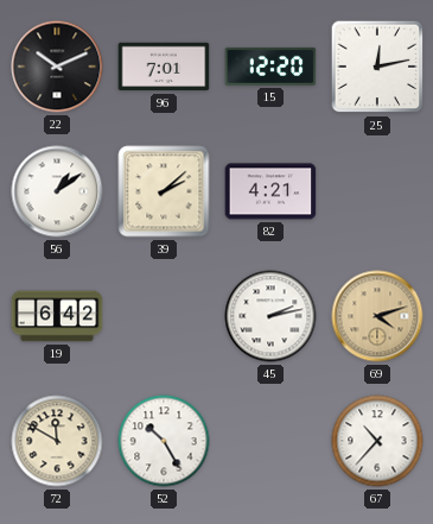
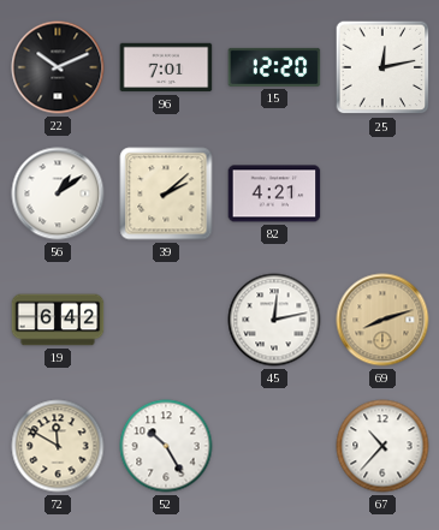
45: 2:13 -> 12:13
69: 4:12 -> 8:12
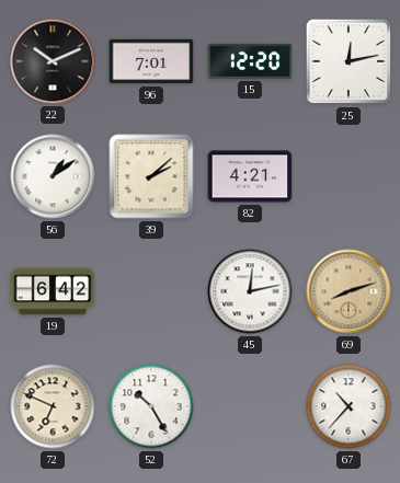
72: 11:50 -> 6:49
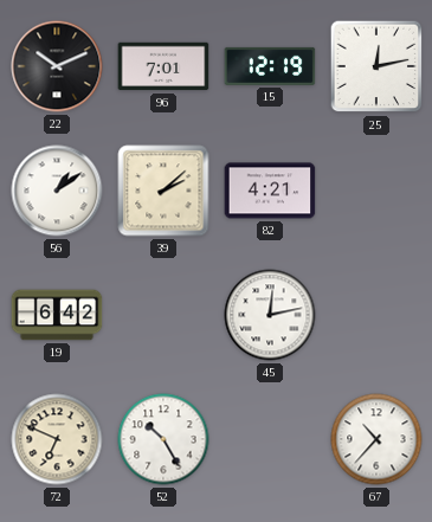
15: 12:20 -> 12:19
69: 8:12 -> none
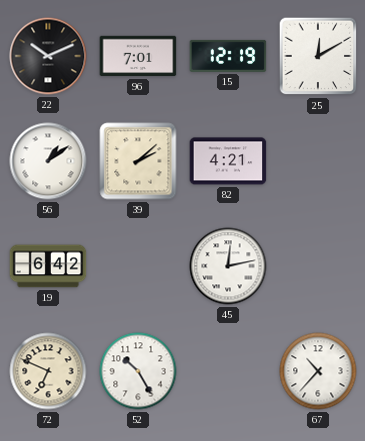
25: 12:13 -> 12:10
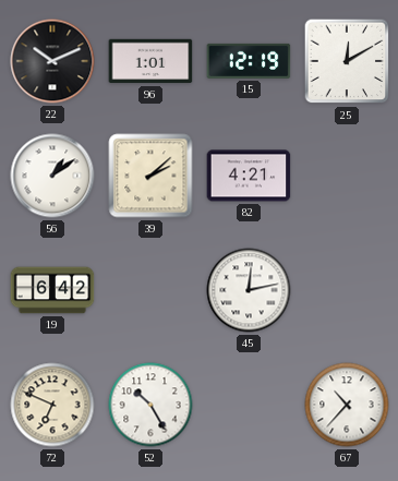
96: 7:01 -> 1:01
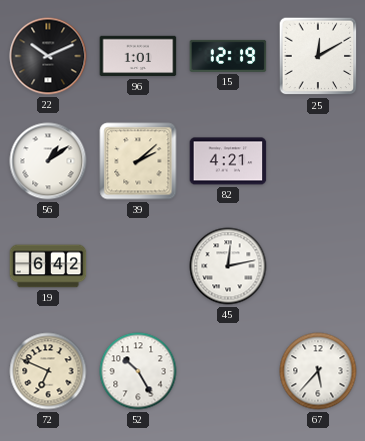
67: 10:37 -> 5:37
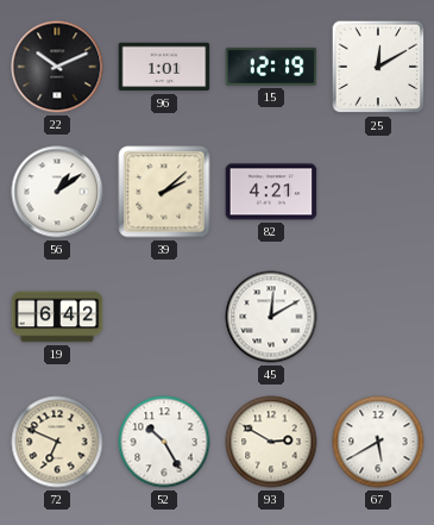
45: 12:13 -> 12:10
93: none -> 2:50
67: 5:37 -> 5:40
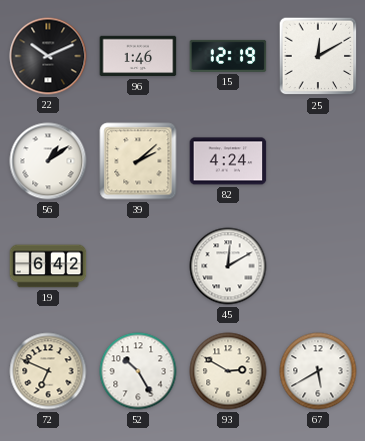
96: 1:01 -> 1:46
82: 4:21 -> 4:24
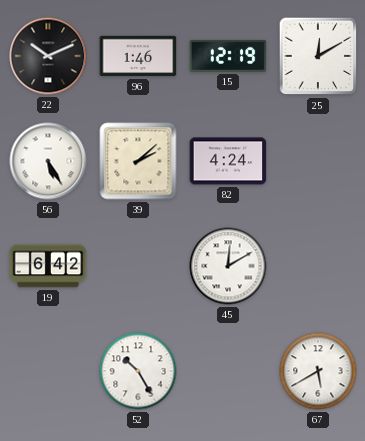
56: 1:09 -> 5:25
72: 6:49 -> none
93: 2:50 -> none
